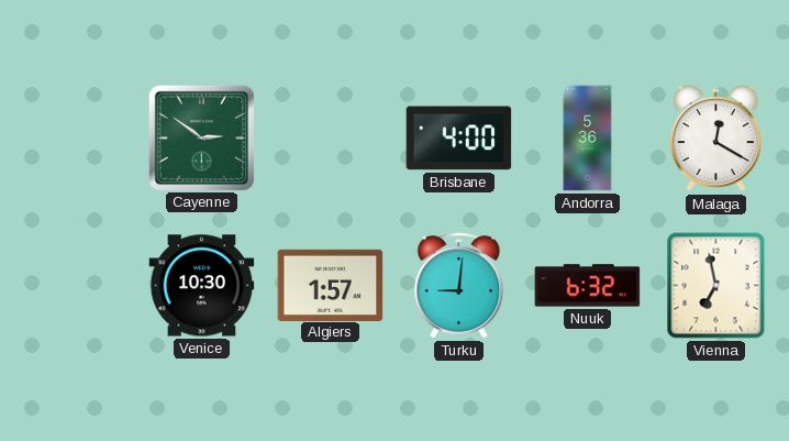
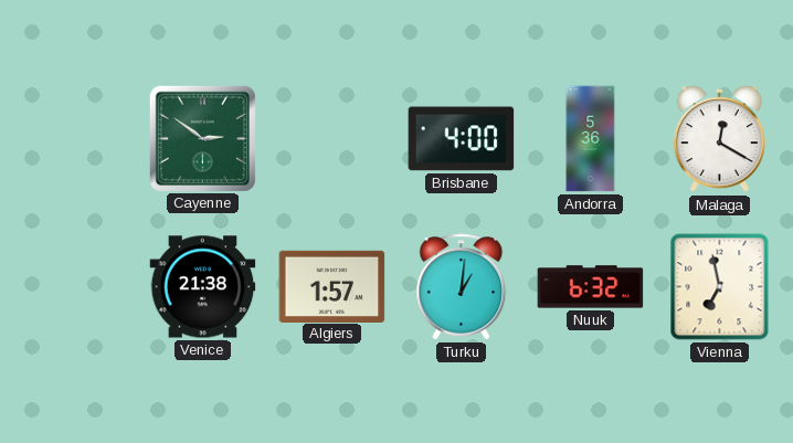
Venice: 10:30 -> 21:38
Turku: 9:01 -> 1:01
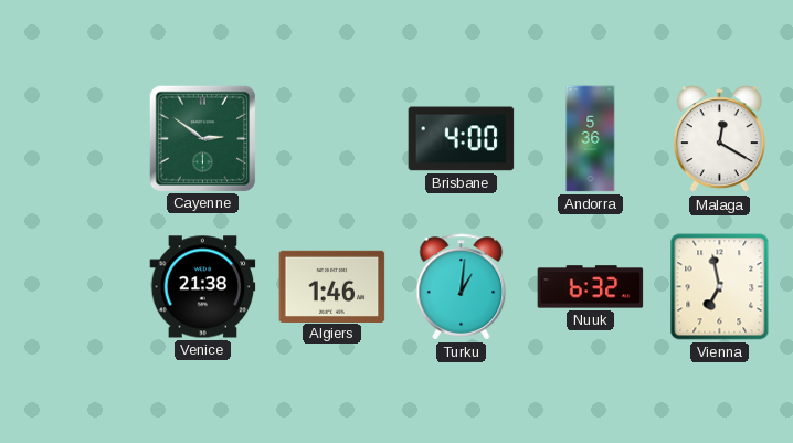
Algiers: 1:57 -> 1:46
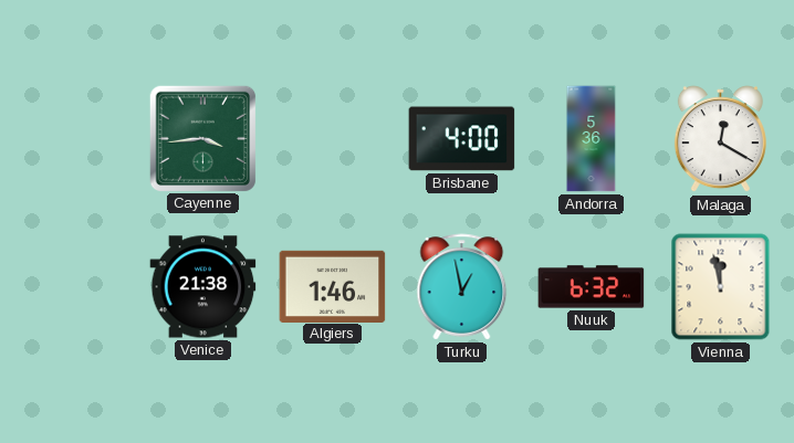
Cayenne: 2:51 -> 3:44
Turku: 1:01 -> 12:58
Vienna: 6:58 -> 11:58
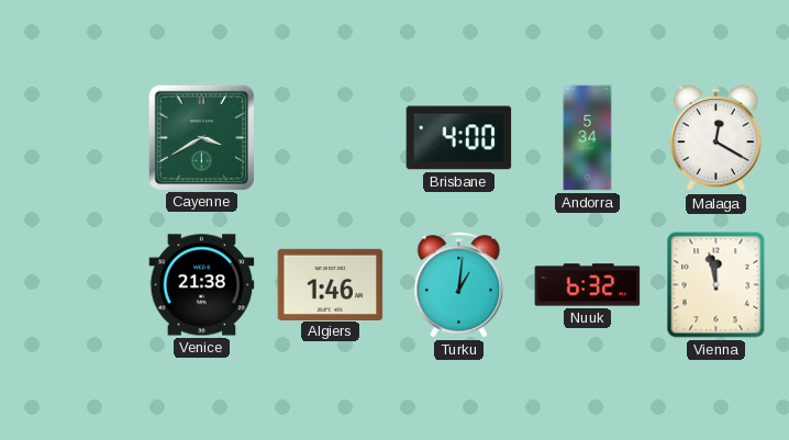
Cayenne: 3:44 -> 3:40
Andorra: 5:36 -> 5:34
Turku: 12:58 -> 1:01
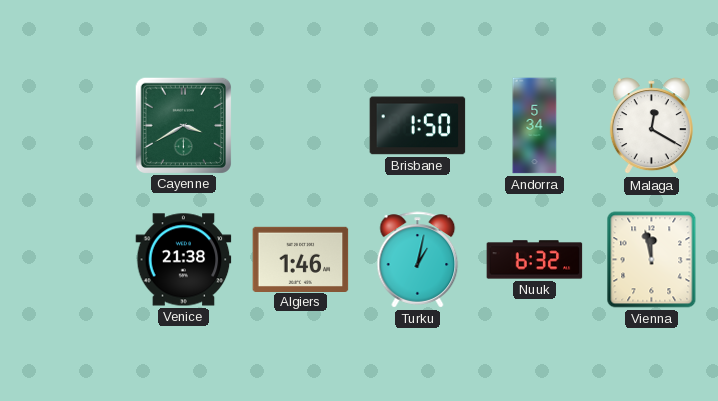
Brisbane: 4:00 -> 1:50
Turku: 1:01 -> 1:02
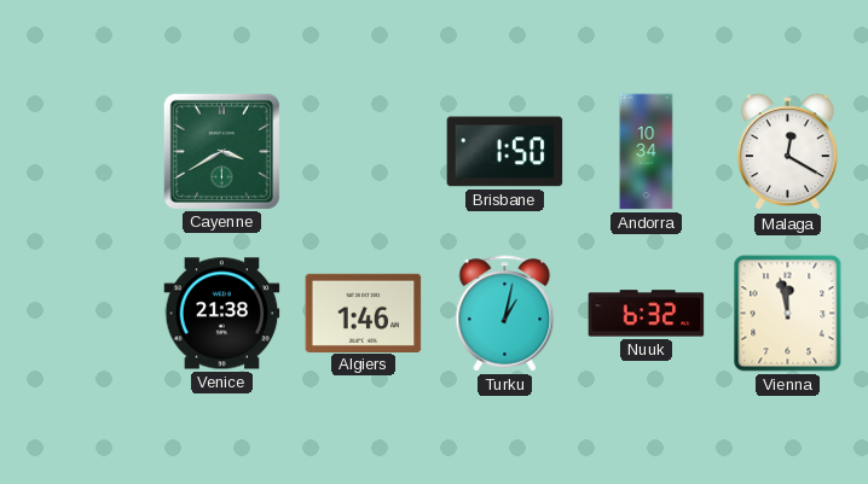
Andorra: 5:34 -> 10:34
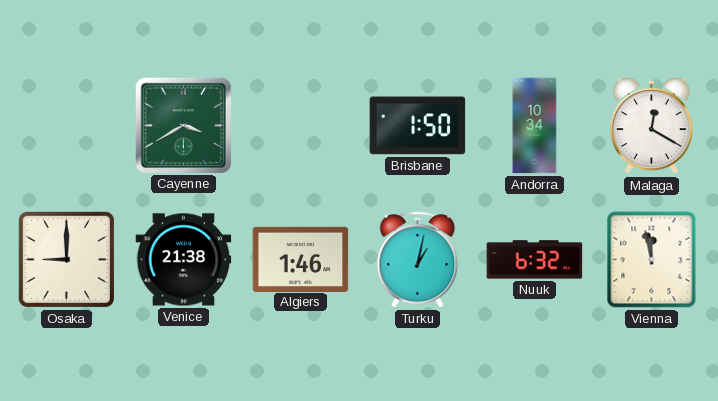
Osaka: none -> 9:00
